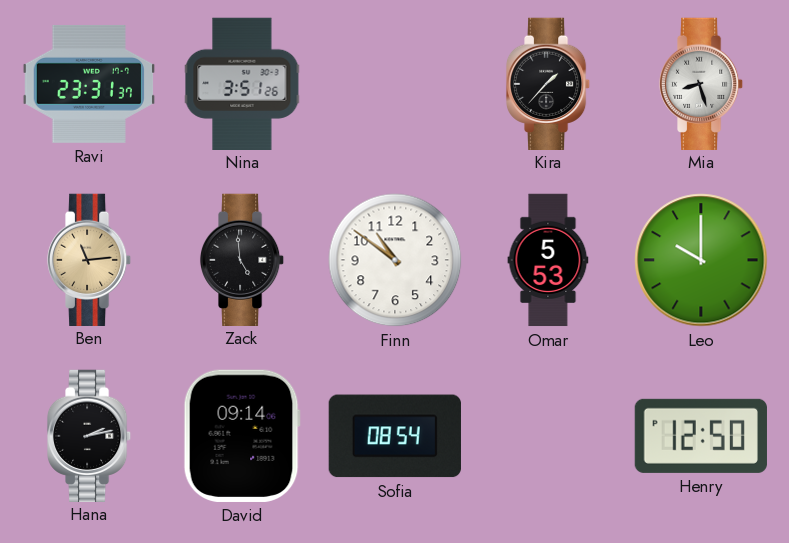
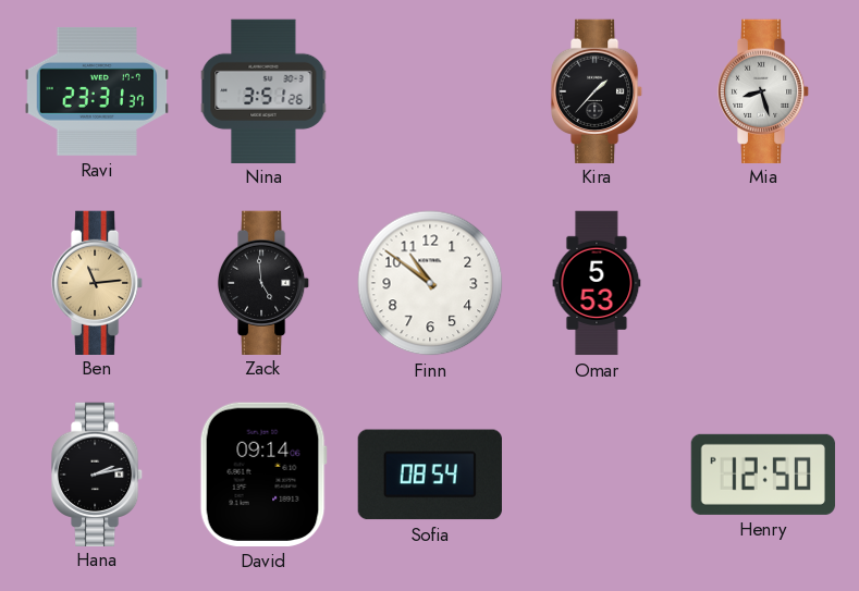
Leo: 10:00 -> none
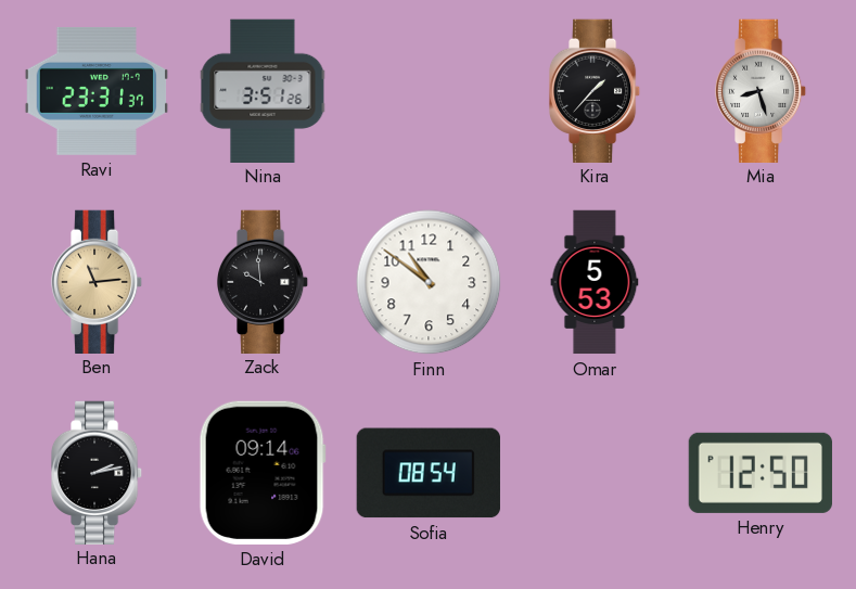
Zack: 4:59 -> 9:59
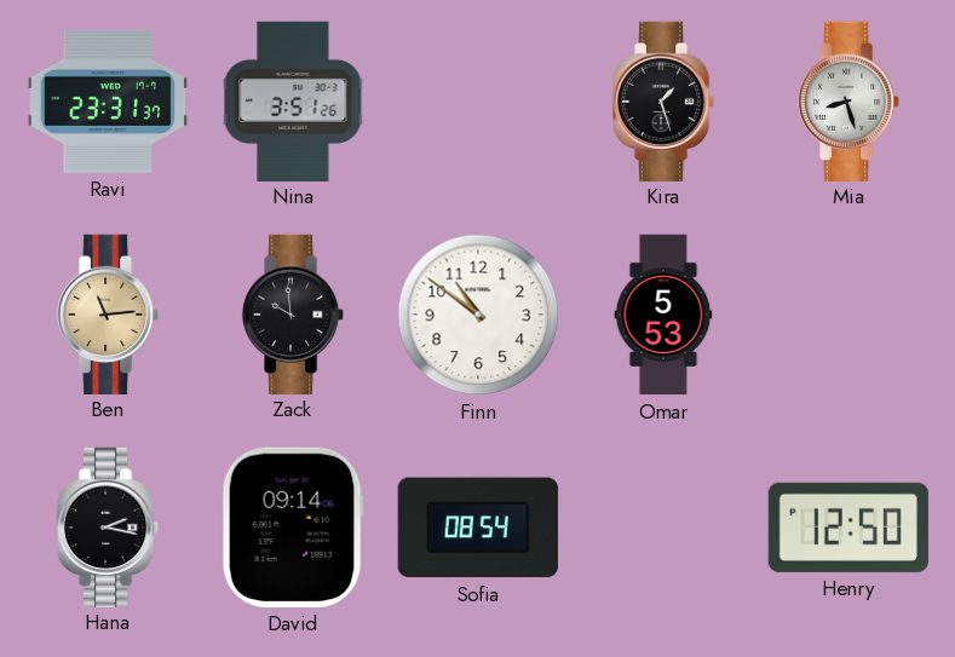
Kira: 1:37 -> 1:27
Hana: 2:13 -> 2:17
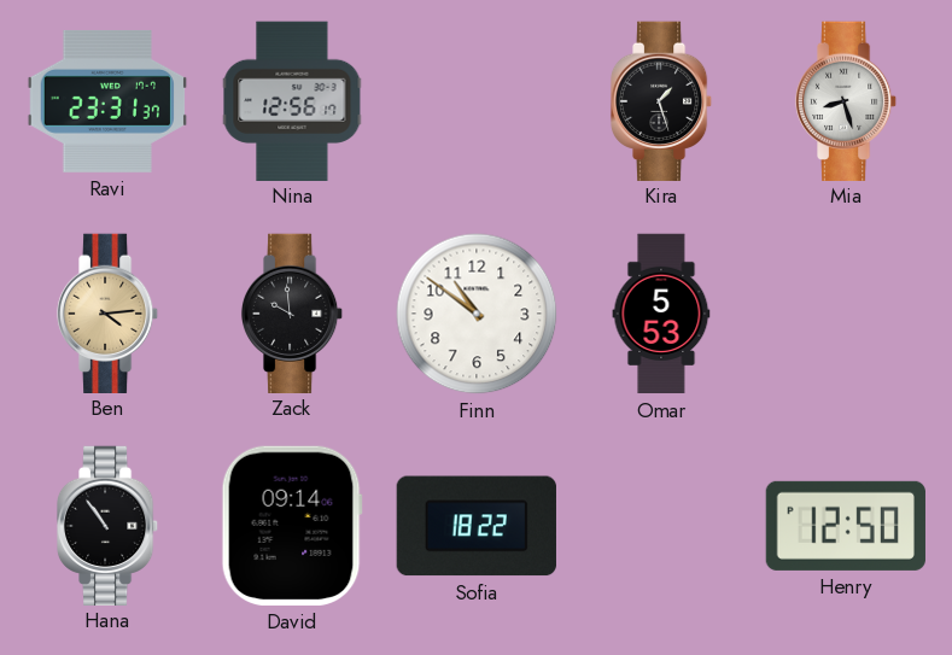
Nina: 3:51 -> 12:56
Ben: 11:14 -> 4:14
Hana: 2:17 -> 10:54
Sofia: 08:54 -> 18:22
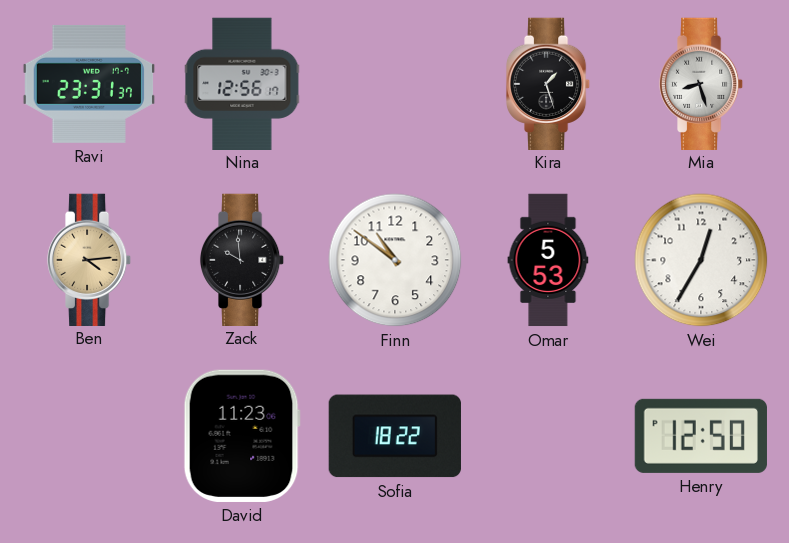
Wei: none -> 12:35
Hana: 10:54 -> none
David: 09:14 -> 11:23
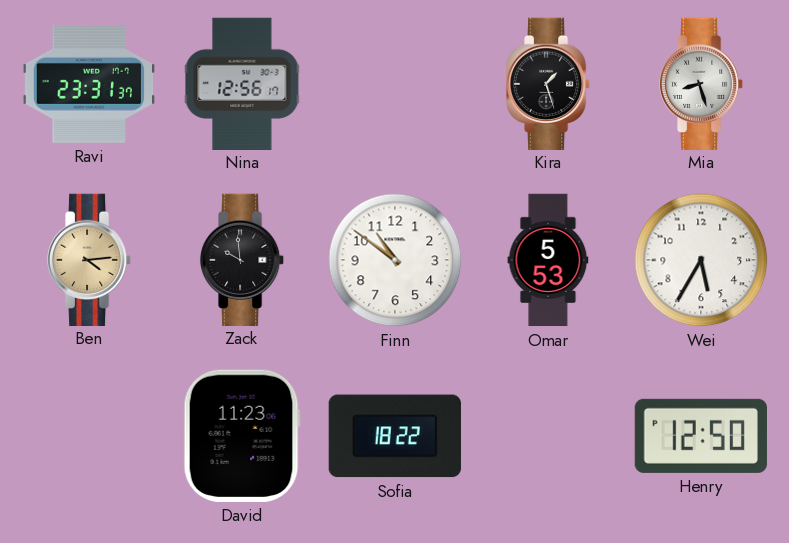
Wei: 12:35 -> 5:35
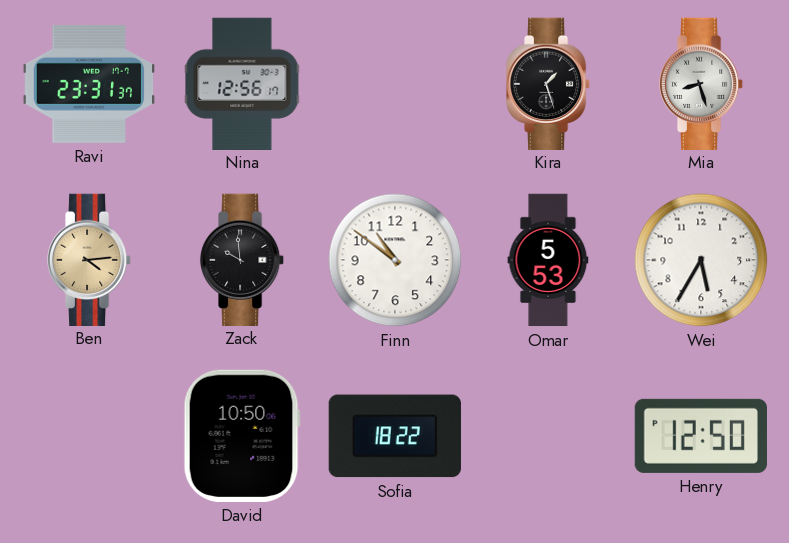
David: 11:23 -> 10:50
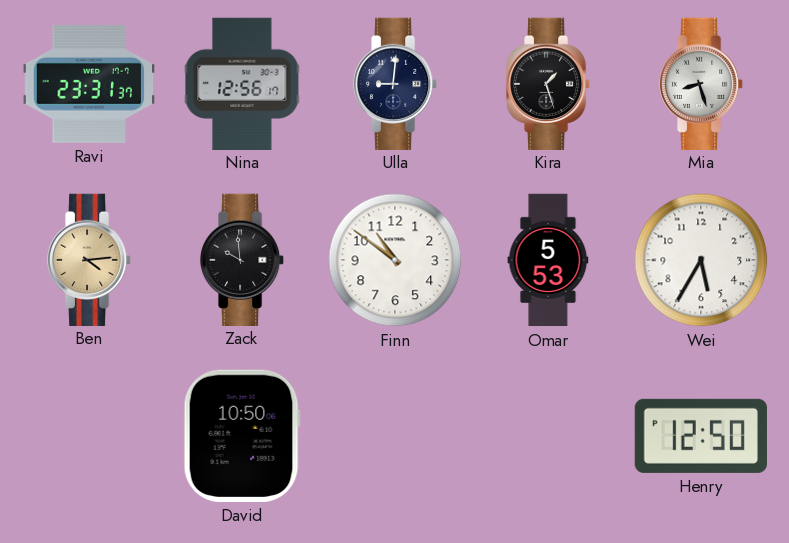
Ulla: none -> 9:01
Sofia: 18:22 -> none
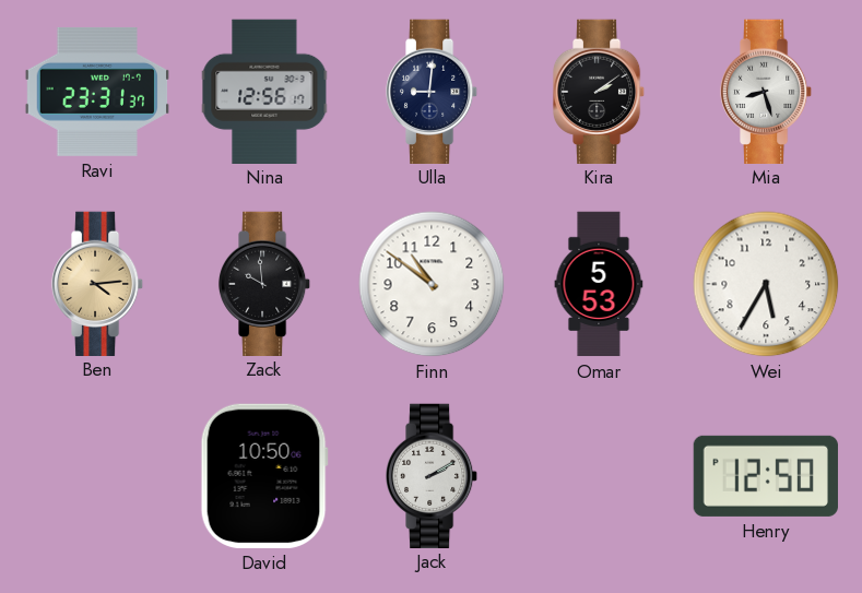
Kira: 1:27 -> 2:09
Jack: none -> 2:10
